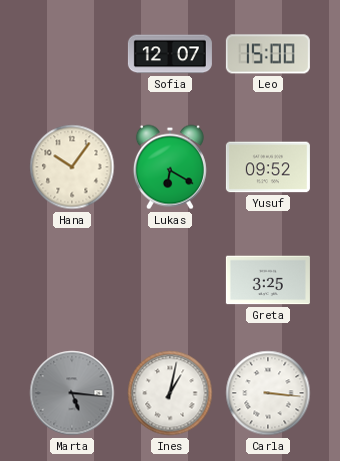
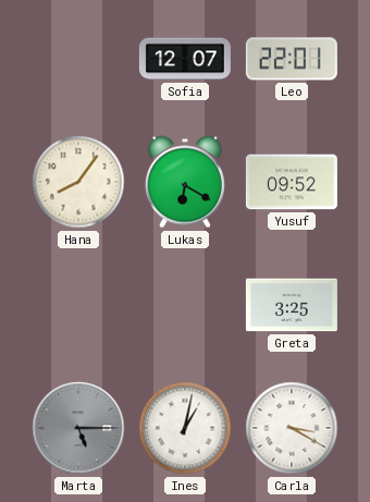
Leo: 15:00 -> 22:01
Hana: 10:06 -> 8:06
Marta: 5:16 -> 5:15
Carla: 3:16 -> 3:20
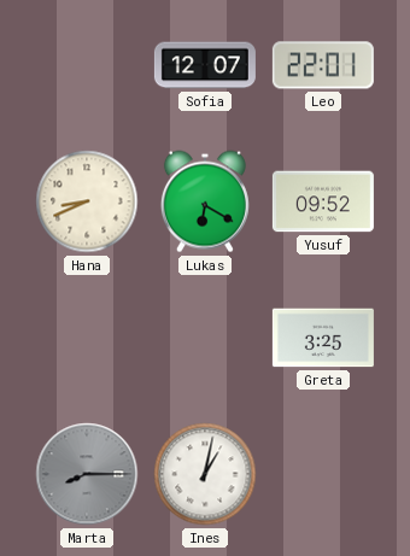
Hana: 8:06 -> 8:41
Marta: 5:15 -> 8:15
Carla: 3:20 -> none
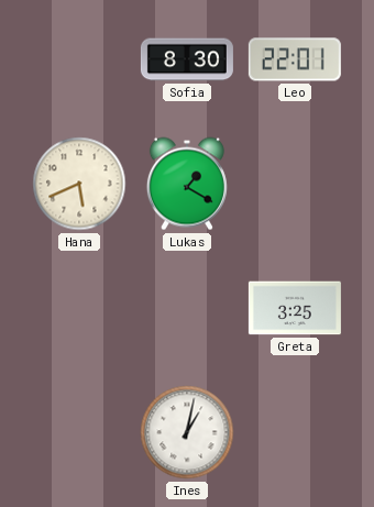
Sofia: 12:07 -> 8:30
Hana: 8:41 -> 5:41
Lukas: 6:20 -> 1:20
Yusuf: 09:52 -> none
Marta: 8:15 -> none
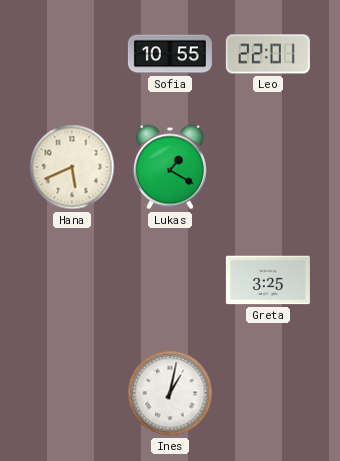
Sofia: 8:30 -> 10:55
